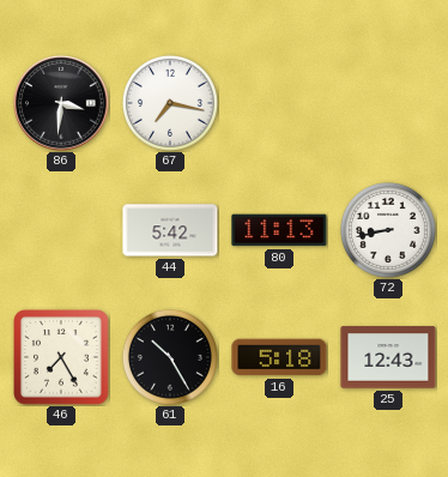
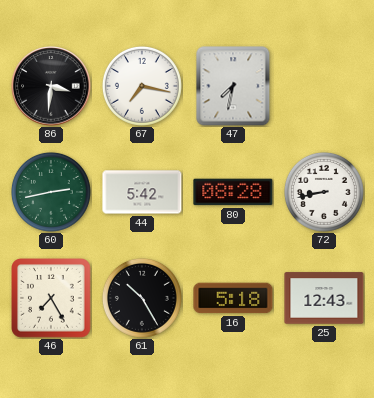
47: none -> 7:32
60: none -> 2:43
80: 11:13 -> 08:28
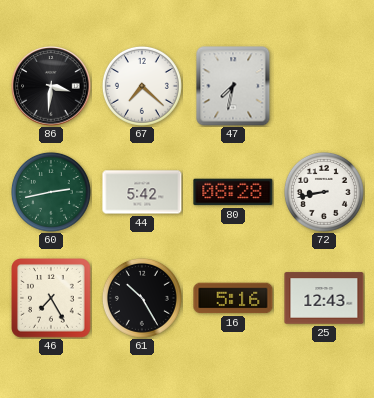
67: 7:17 -> 7:22
16: 5:18 -> 5:16
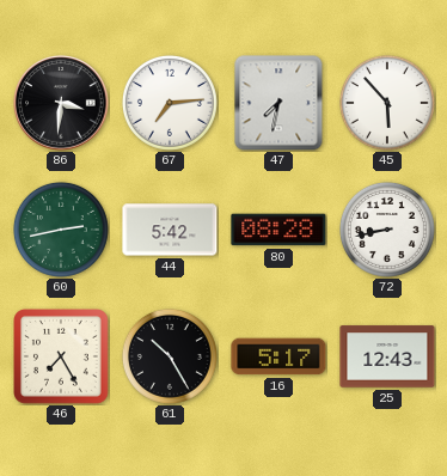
67: 7:22 -> 7:14
45: none -> 5:53
16: 5:16 -> 5:17
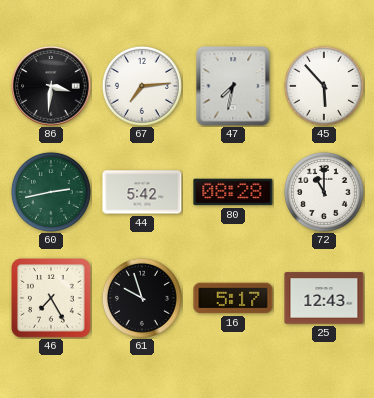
72: 8:43 -> 11:00
61: 10:25 -> 9:57
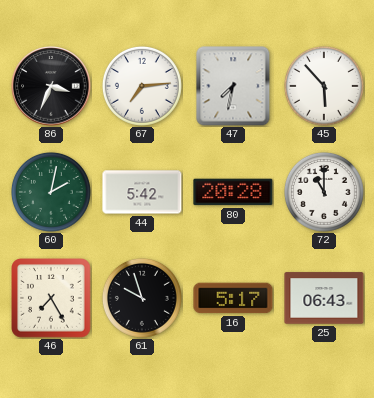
86: 3:31 -> 3:34
60: 2:43 -> 2:02
80: 08:28 -> 20:28
25: 12:43 -> 06:43
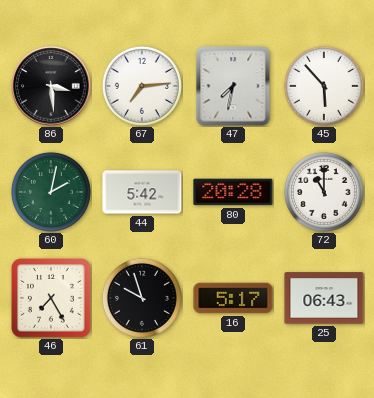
86: 3:34 -> 3:29
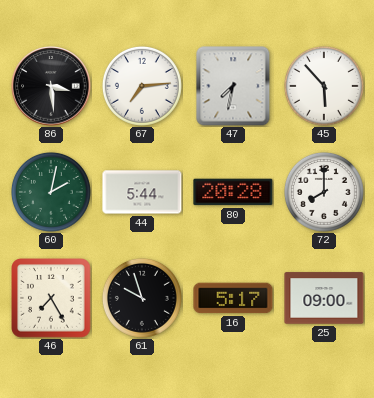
44: 5:42 -> 5:44
72: 11:00 -> 8:00
25: 06:43 -> 09:00
